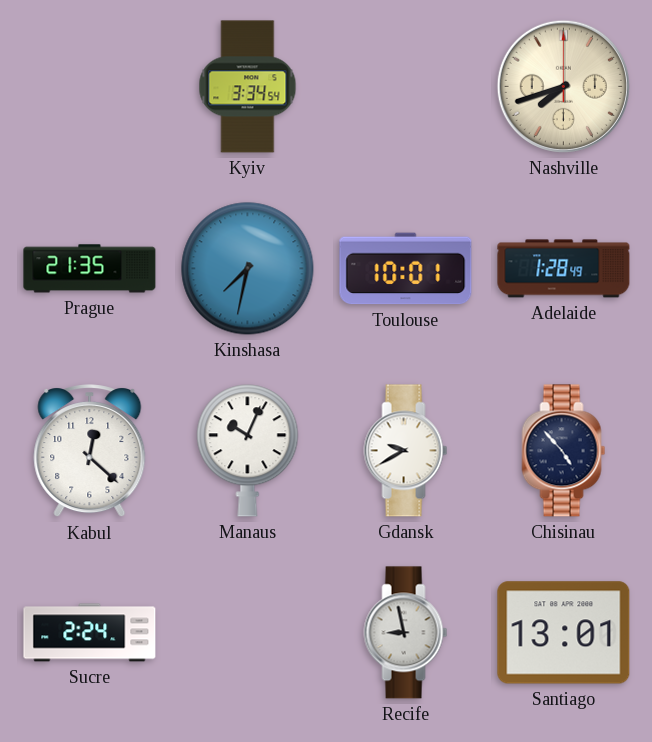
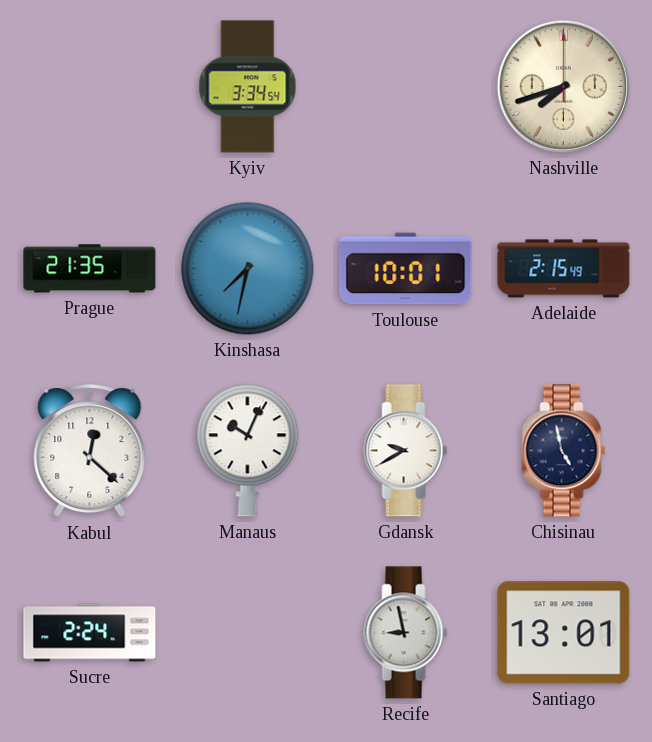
Adelaide: 1:28 -> 2:15
Chisinau: 4:53 -> 4:58
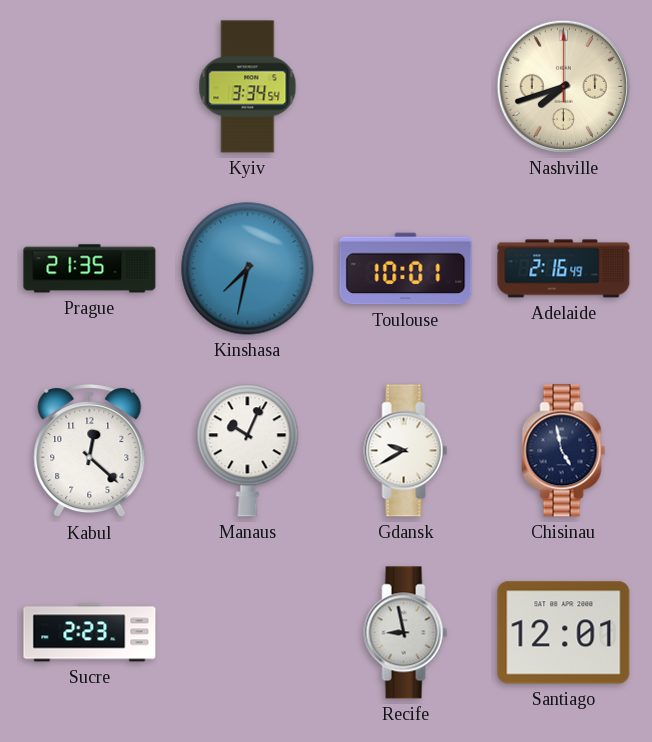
Adelaide: 2:15 -> 2:16
Sucre: 2:24 -> 2:23
Santiago: 13:01 -> 12:01
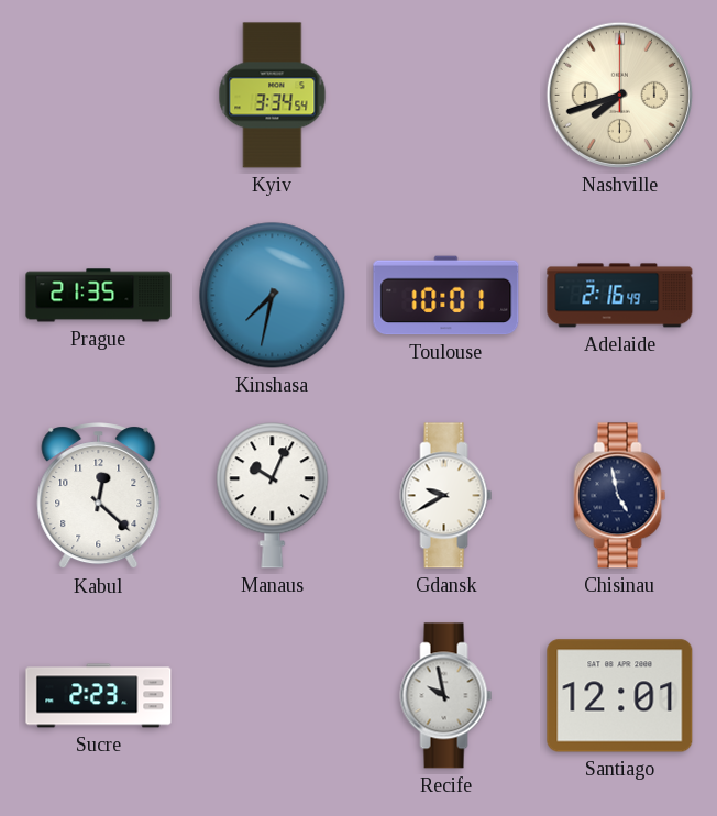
Recife: 8:58 -> 9:58
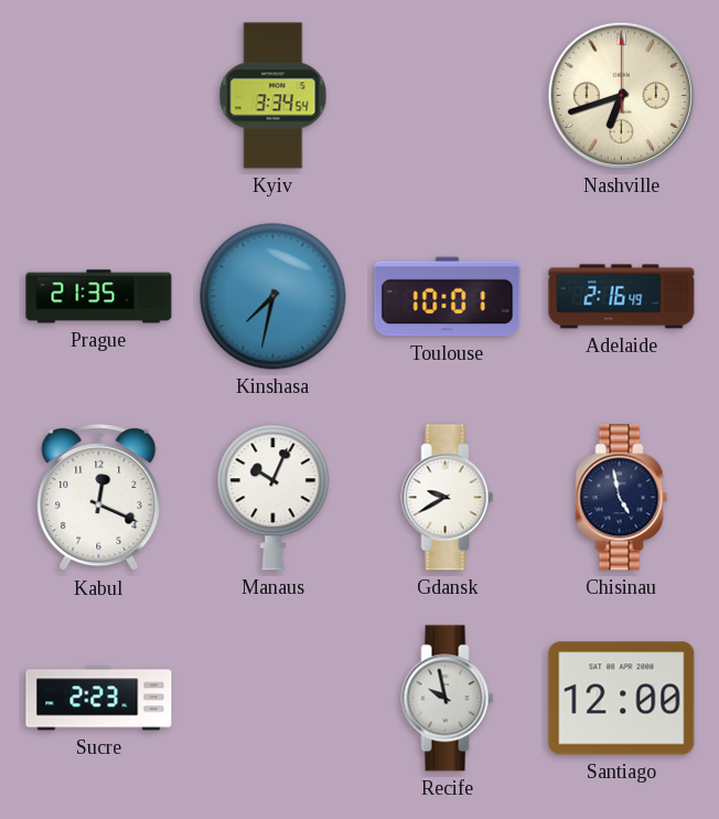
Nashville: 7:42 -> 6:42
Kabul: 12:22 -> 12:19
Santiago: 12:01 -> 12:00
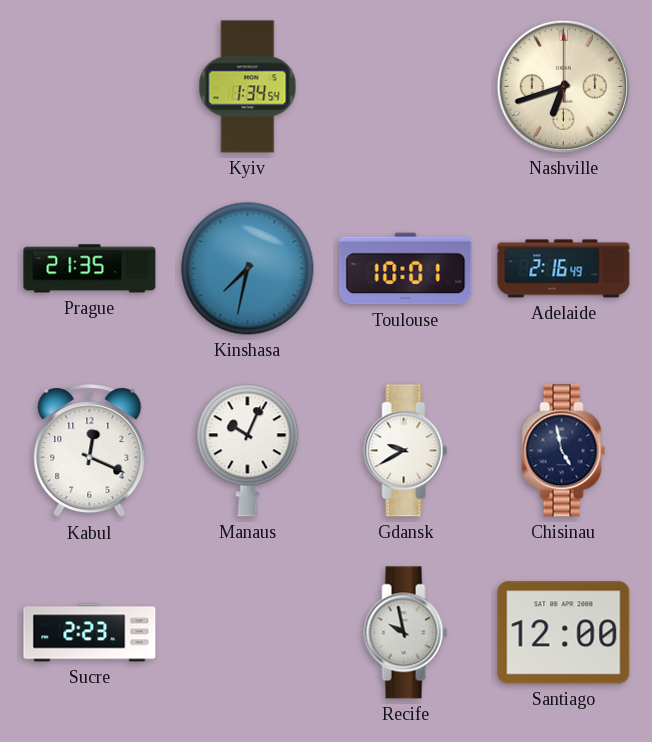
Kyiv: 3:34 -> 1:34
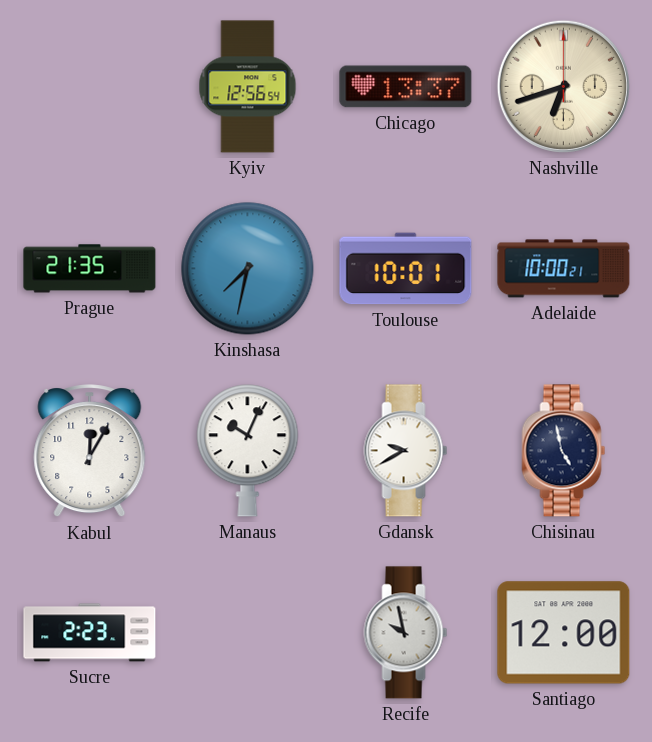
Kyiv: 1:34 -> 12:56
Chicago: none -> 13:37
Adelaide: 2:16 -> 10:00
Kabul: 12:19 -> 12:05
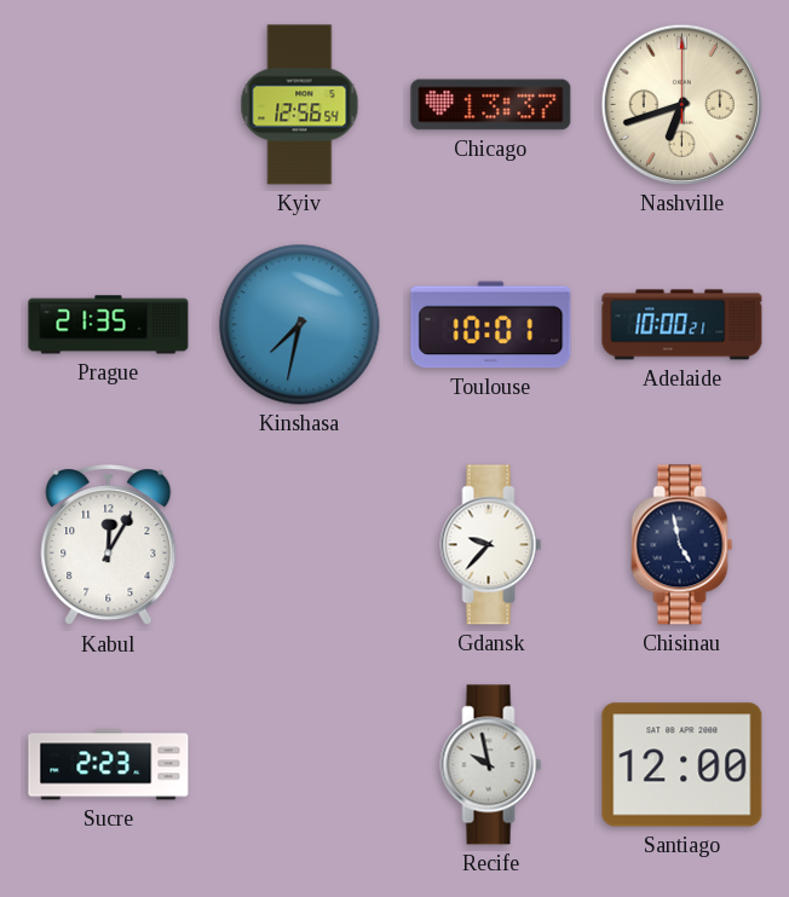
Manaus: 10:04 -> none
Gdansk: 9:40 -> 9:37
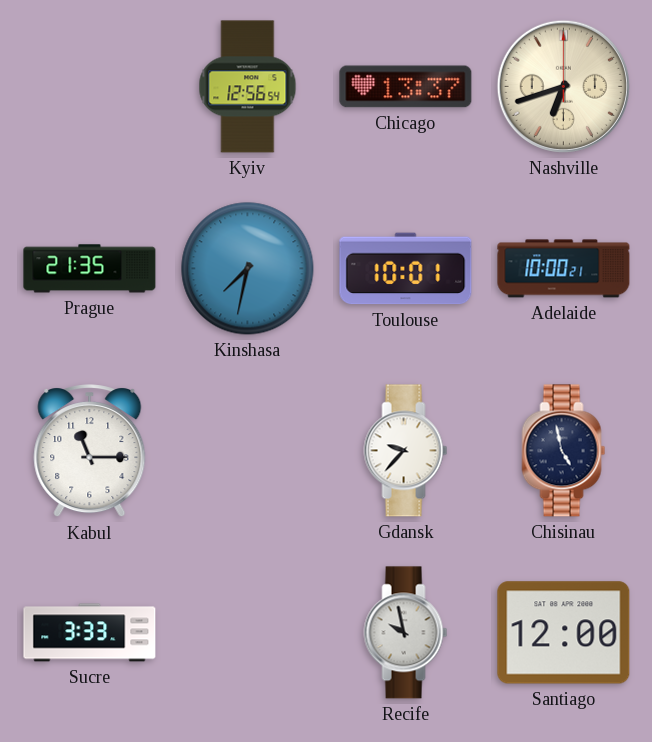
Kabul: 12:05 -> 11:15
Sucre: 2:23 -> 3:33
